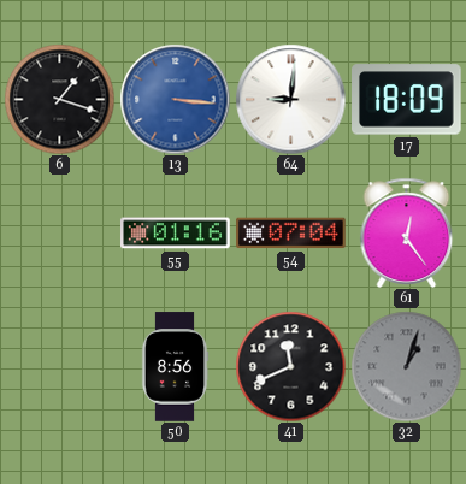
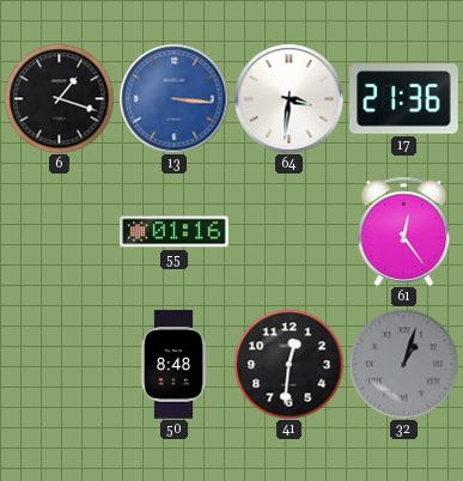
64: 9:01 -> 3:31
17: 18:09 -> 21:36
54: 07:04 -> none
50: 8:56 -> 8:48
41: 11:41 -> 12:31
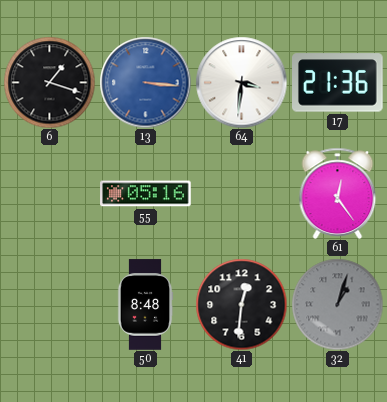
55: 01:16 -> 05:16
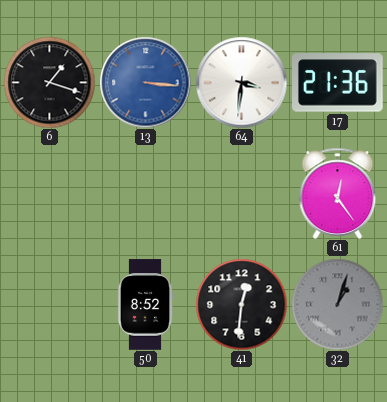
55: 05:16 -> none
50: 8:48 -> 8:52
